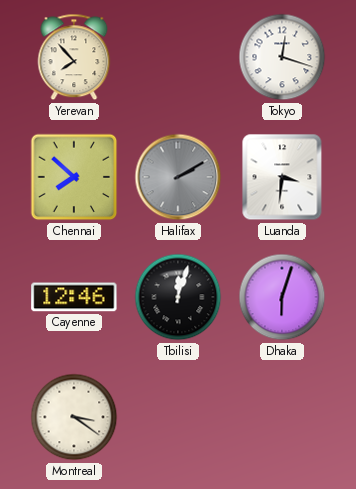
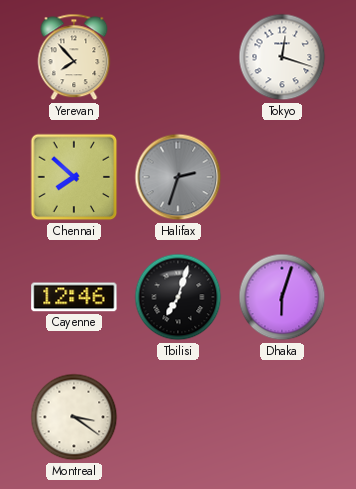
Halifax: 2:10 -> 2:33
Luanda: 3:31 -> none
Tbilisi: 12:03 -> 7:03
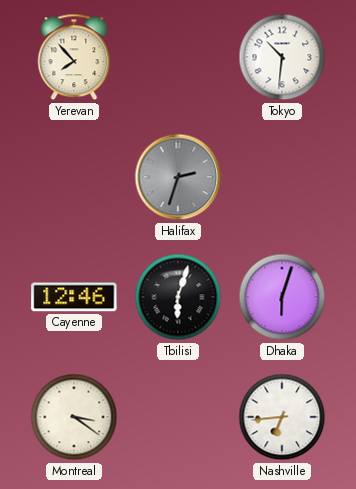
Tokyo: 12:18 -> 10:31
Chennai: 7:52 -> none
Tbilisi: 7:03 -> 6:03
Nashville: none -> 6:44
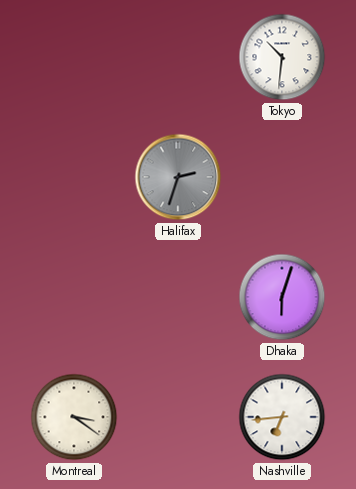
Yerevan: 7:53 -> none
Cayenne: 12:46 -> none
Tbilisi: 6:03 -> none
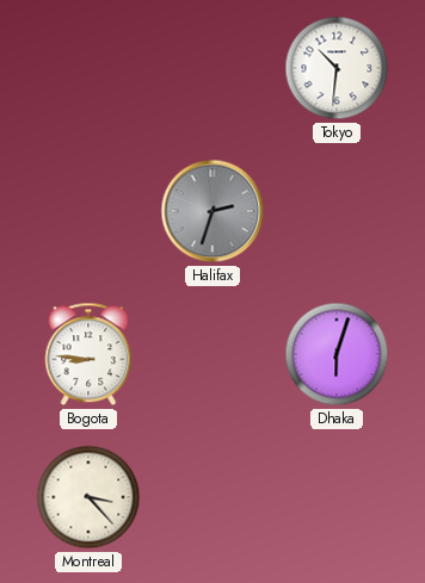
Bogota: none -> 8:46
Montreal: 3:21 -> 3:23
Nashville: 6:44 -> none
